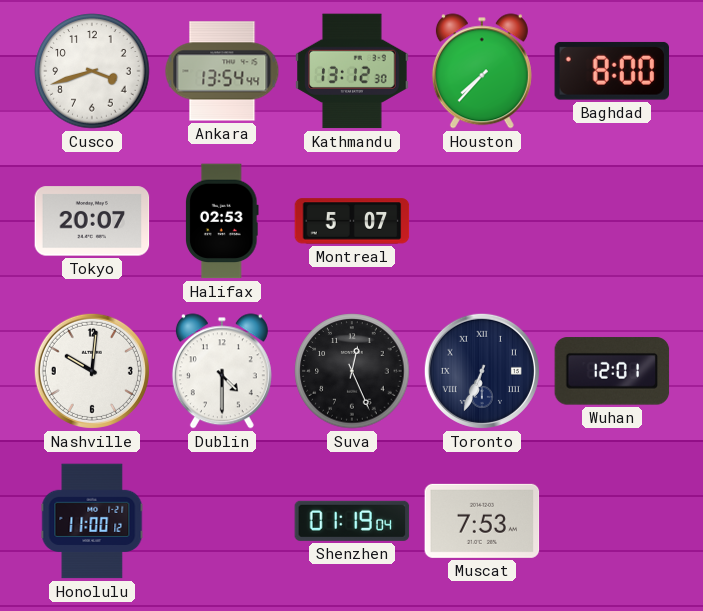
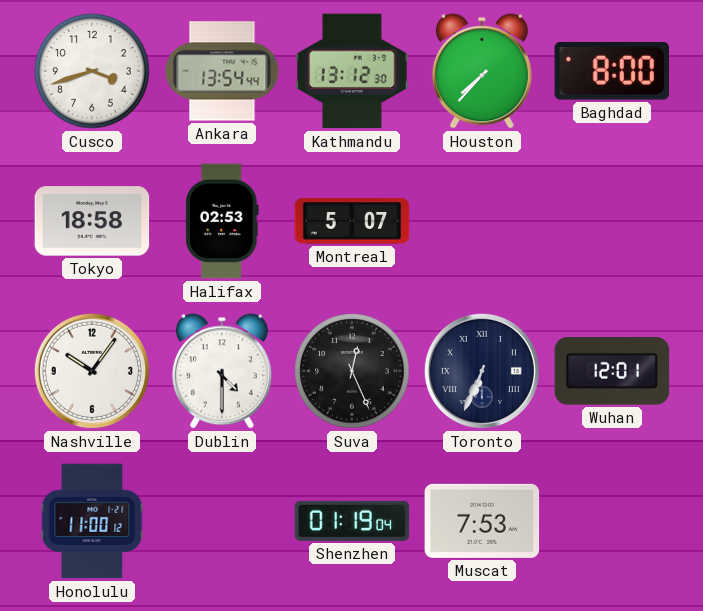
Tokyo: 20:07 -> 18:58
Nashville: 10:01 -> 10:06
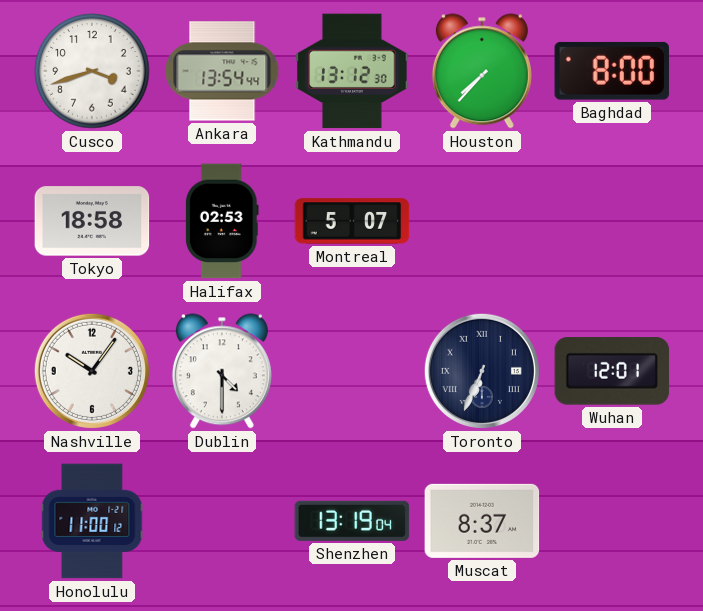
Suva: 12:26 -> none
Shenzhen: 01:19 -> 13:19
Muscat: 7:53 -> 8:37
